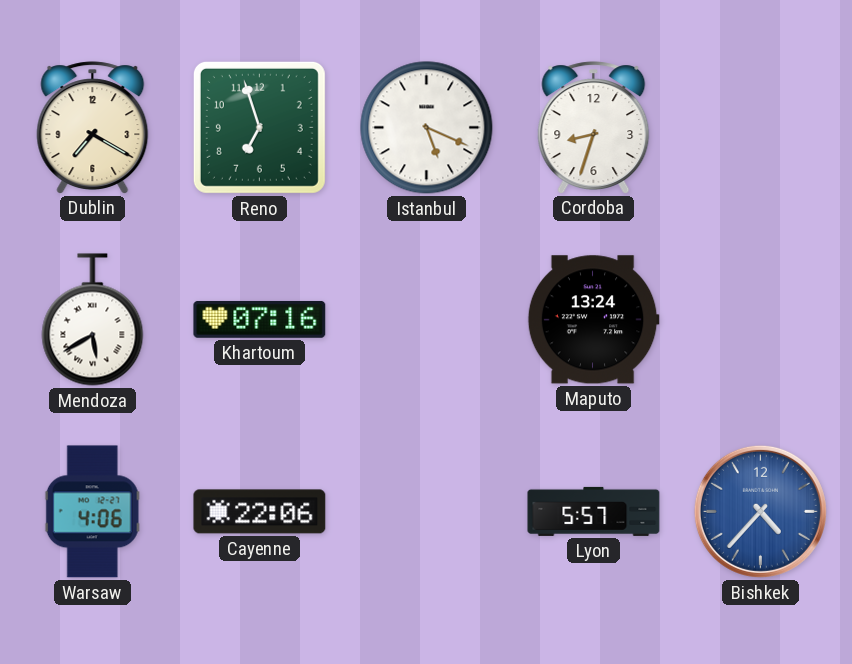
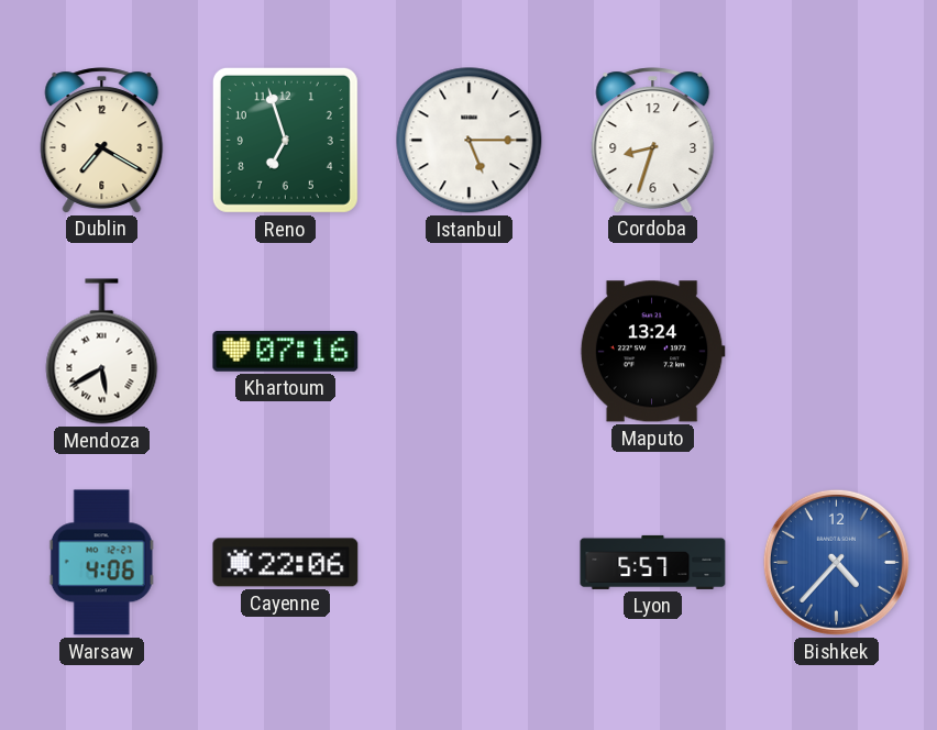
Istanbul: 5:19 -> 5:15
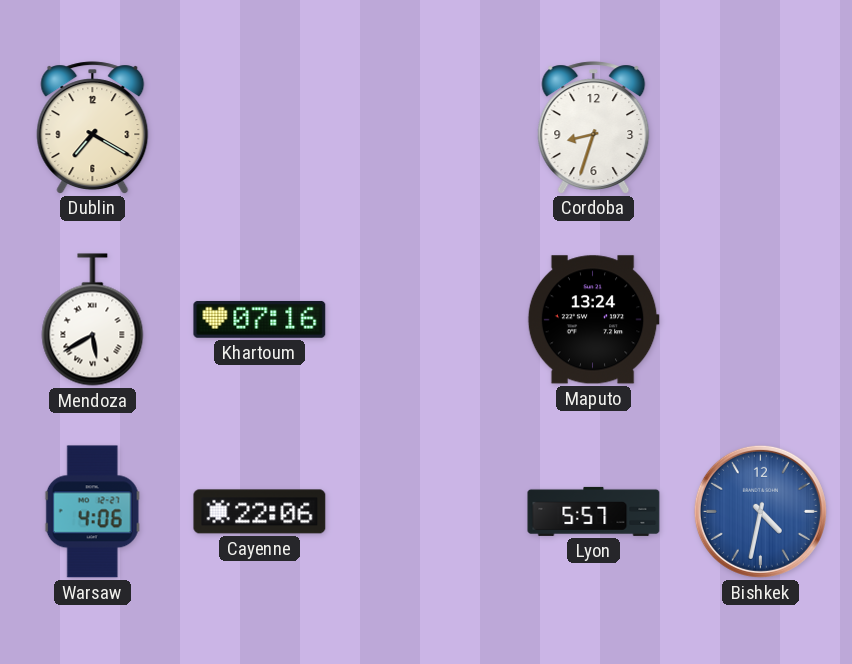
Reno: 6:57 -> none
Istanbul: 5:15 -> none
Bishkek: 4:37 -> 4:32
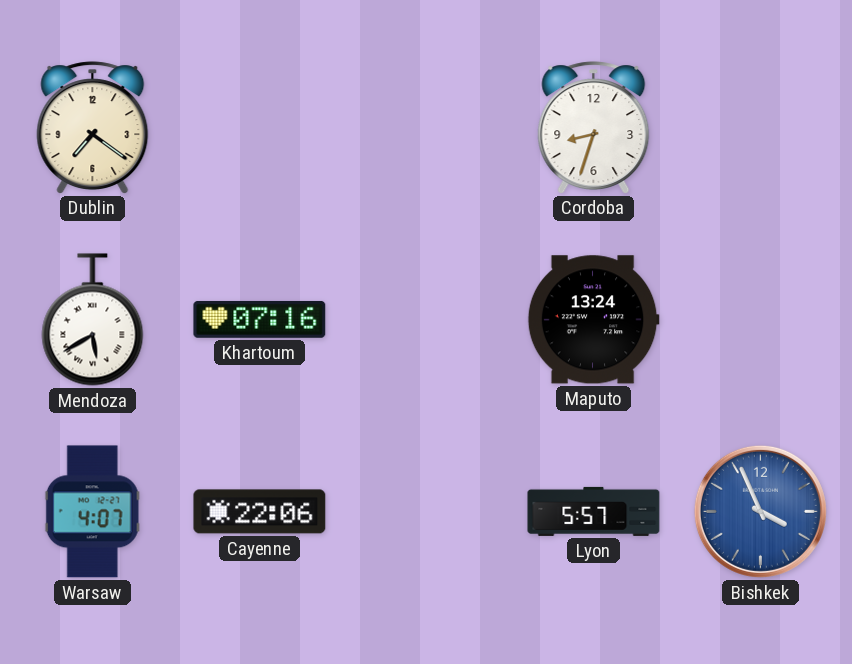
Dublin: 7:20 -> 7:21
Warsaw: 4:06 -> 4:07
Bishkek: 4:32 -> 3:56
